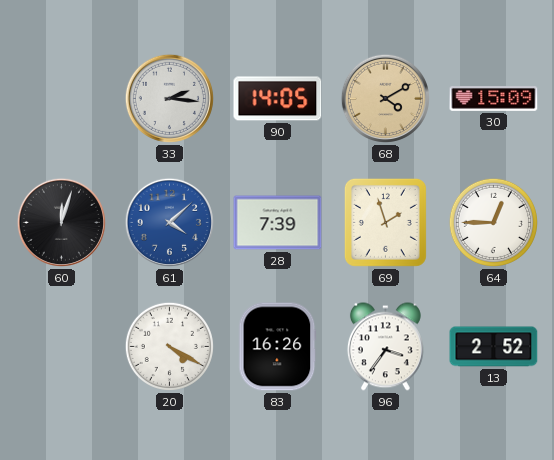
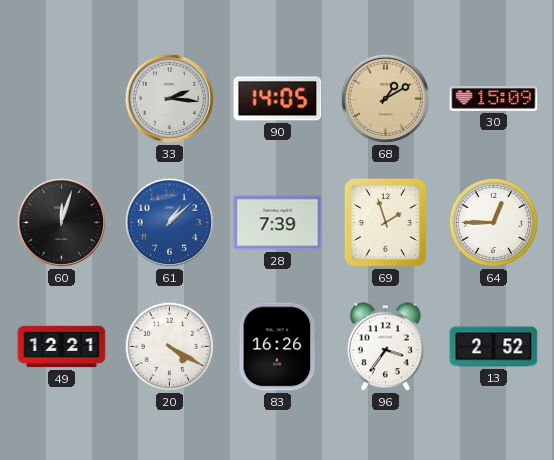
68: 4:10 -> 1:10
61: 4:08 -> 1:08
49: none -> 12:21
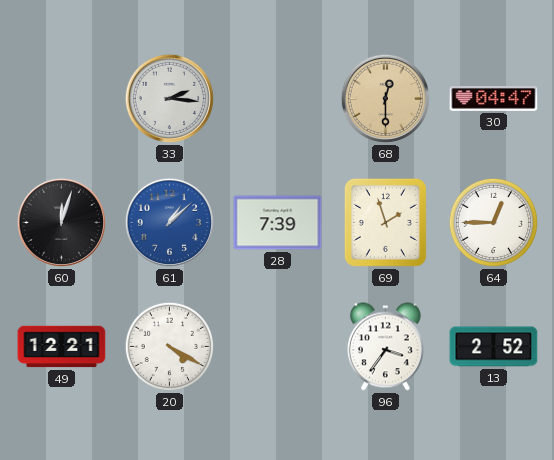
90: 14:05 -> none
68: 1:10 -> 12:30
30: 15:09 -> 04:47
83: 16:26 -> none
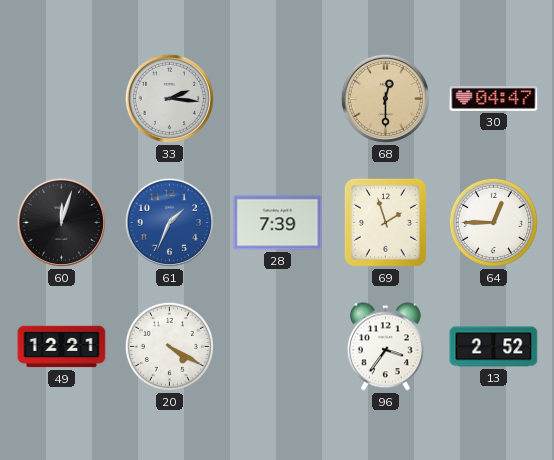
61: 1:08 -> 1:34
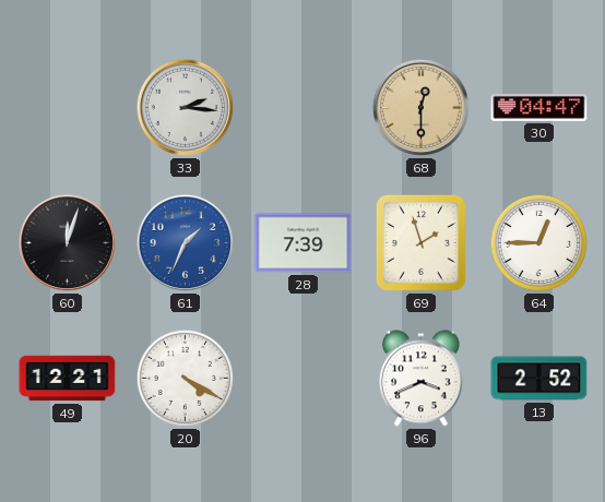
96: 3:36 -> 3:41
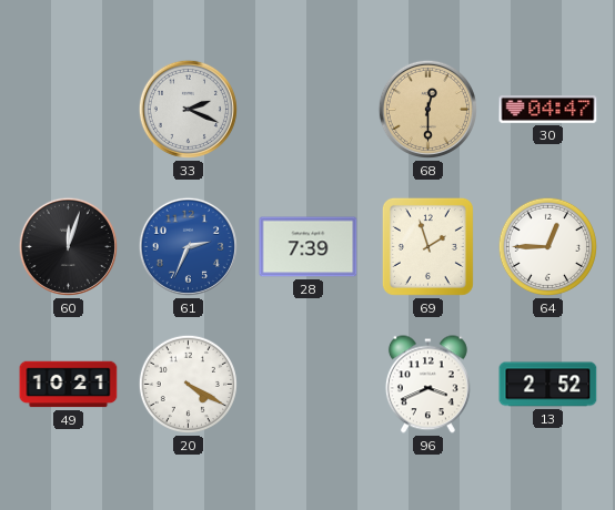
33: 2:16 -> 2:19
61: 1:34 -> 2:34
49: 12:21 -> 10:21
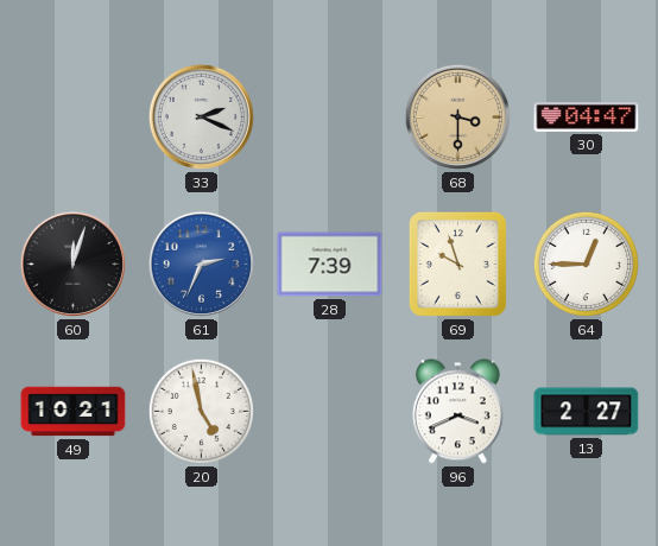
68: 12:30 -> 3:30
69: 1:57 -> 9:57
20: 4:20 -> 4:58
13: 2:52 -> 2:27
